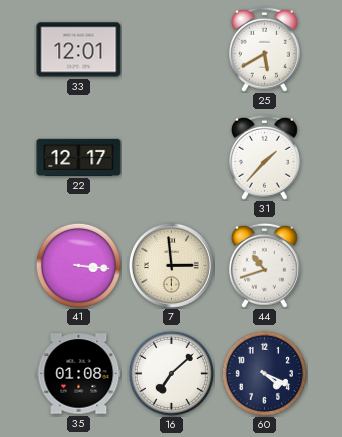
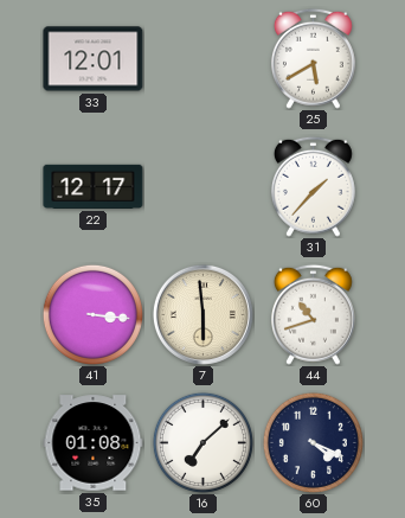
7: 2:59 -> 5:59
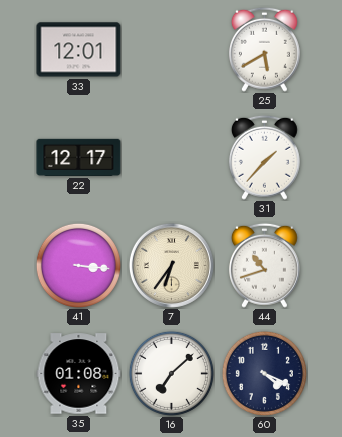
7: 5:59 -> 6:36
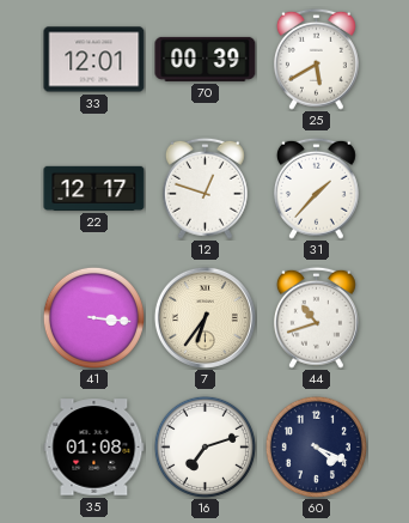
70: none -> 00:39
12: none -> 12:48
16: 7:08 -> 7:12
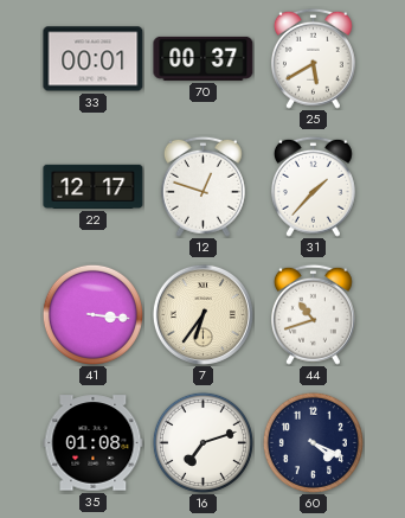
33: 12:01 -> 00:01
70: 00:39 -> 00:37
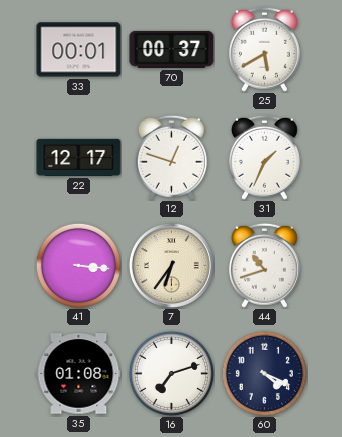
31: 1:37 -> 1:34
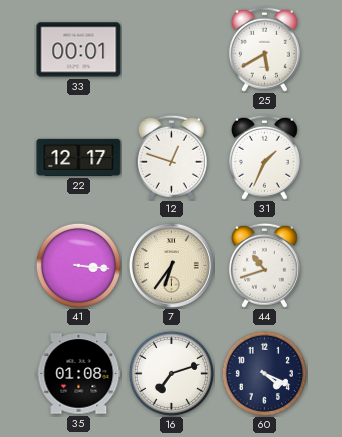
70: 00:37 -> none
